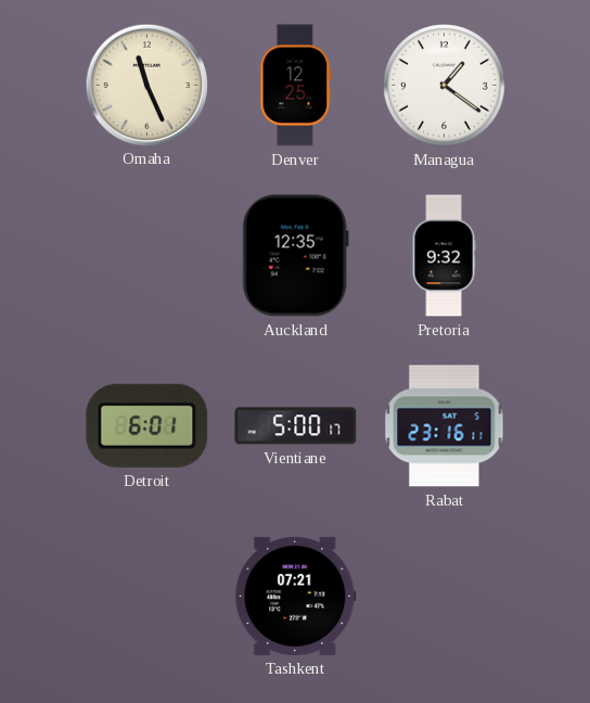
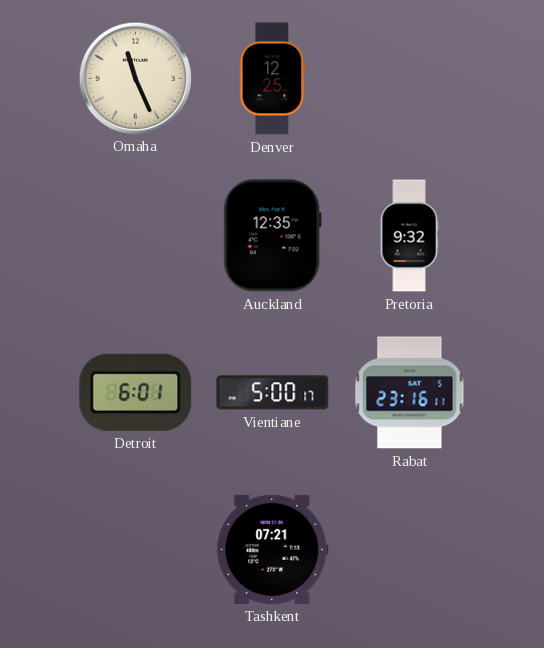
Managua: 1:21 -> none
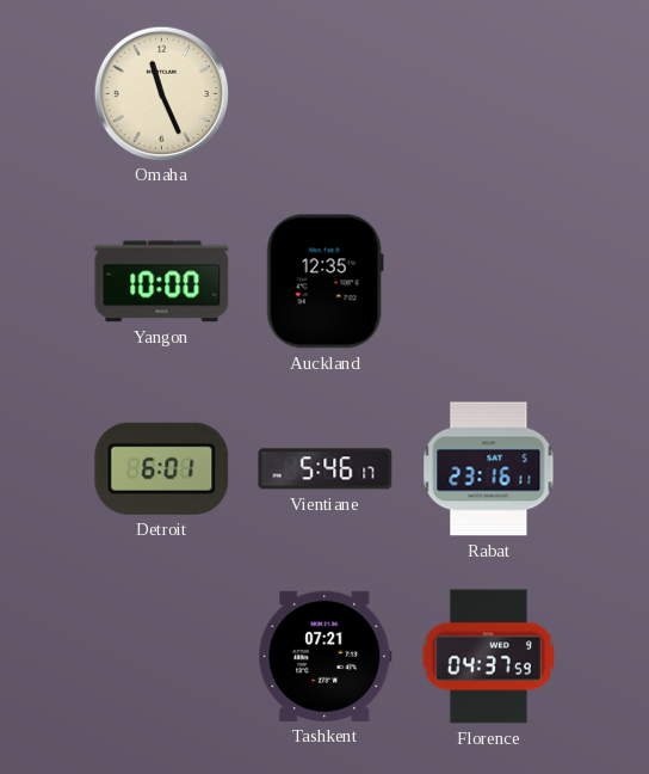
Denver: 12:25 -> none
Yangon: none -> 10:00
Pretoria: 9:32 -> none
Vientiane: 5:00 -> 5:46
Florence: none -> 04:37
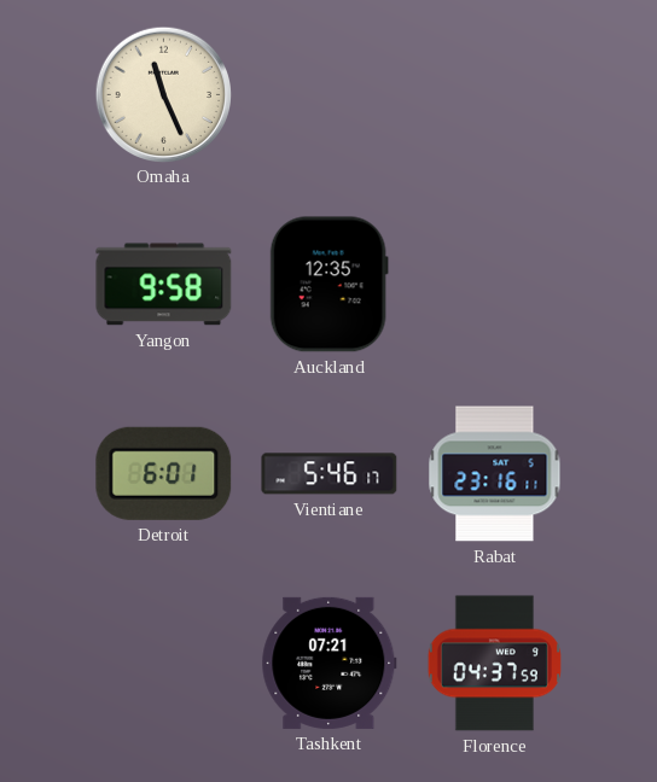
Yangon: 10:00 -> 9:58
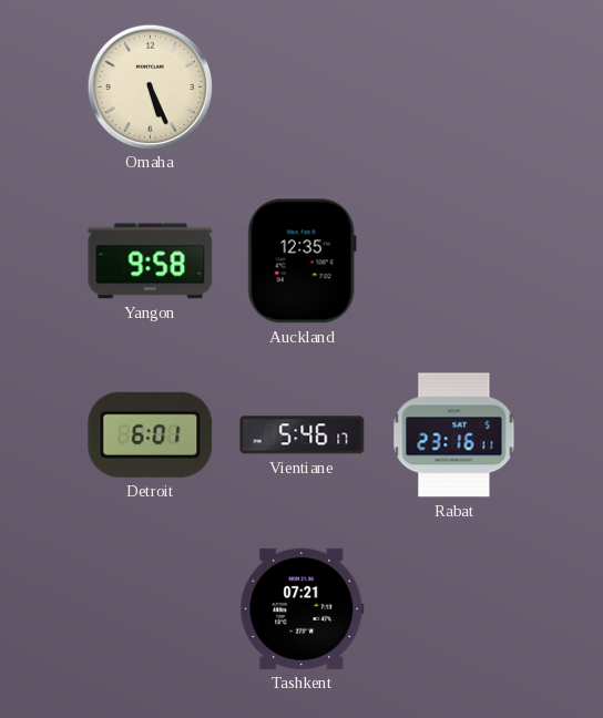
Omaha: 11:26 -> 5:26
Florence: 04:37 -> none
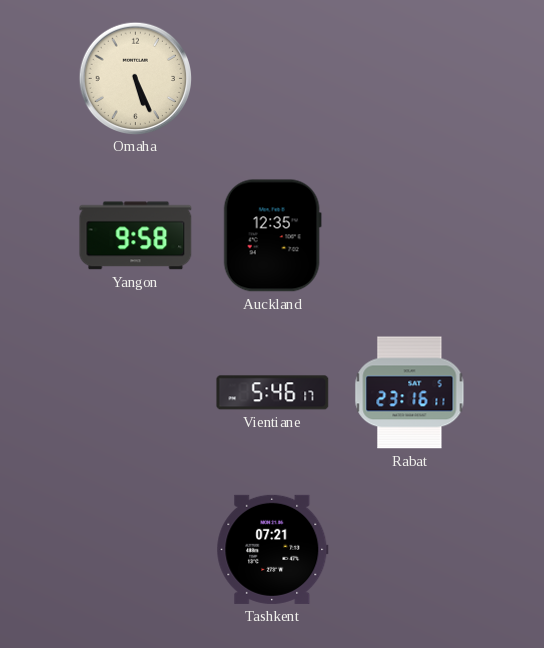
Detroit: 6:01 -> none
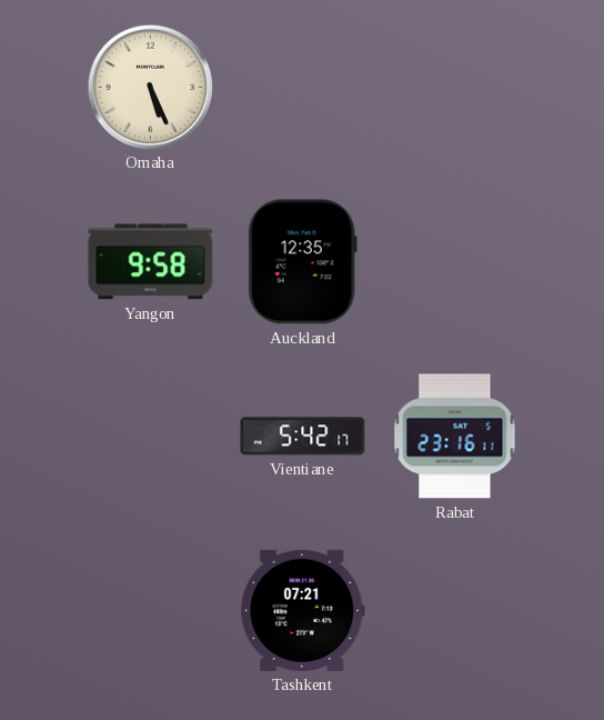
Vientiane: 5:46 -> 5:42
